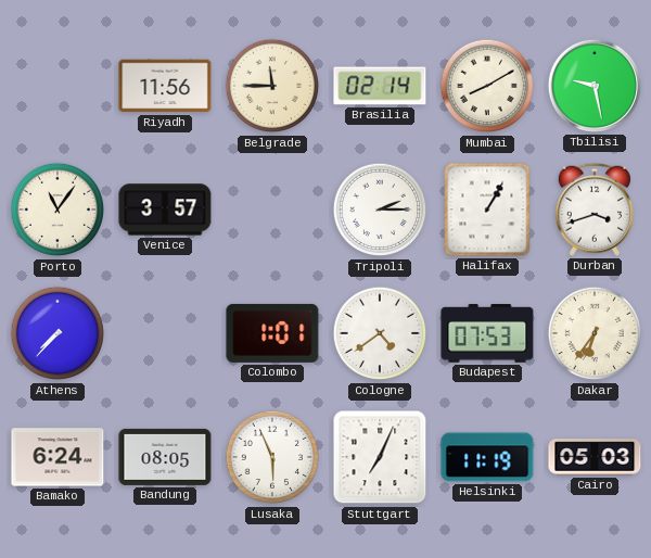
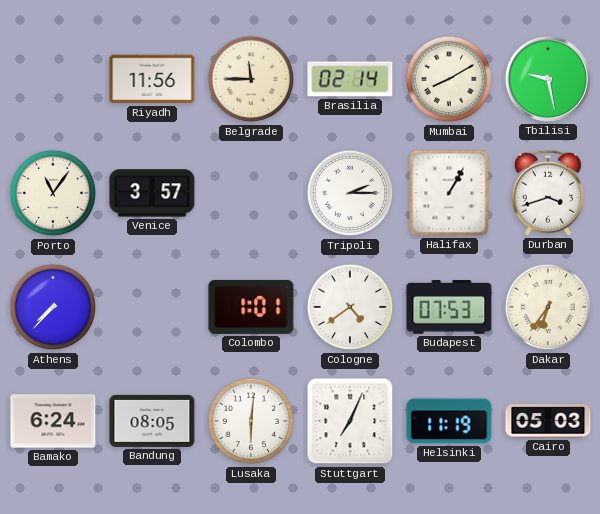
Lusaka: 5:56 -> 6:01
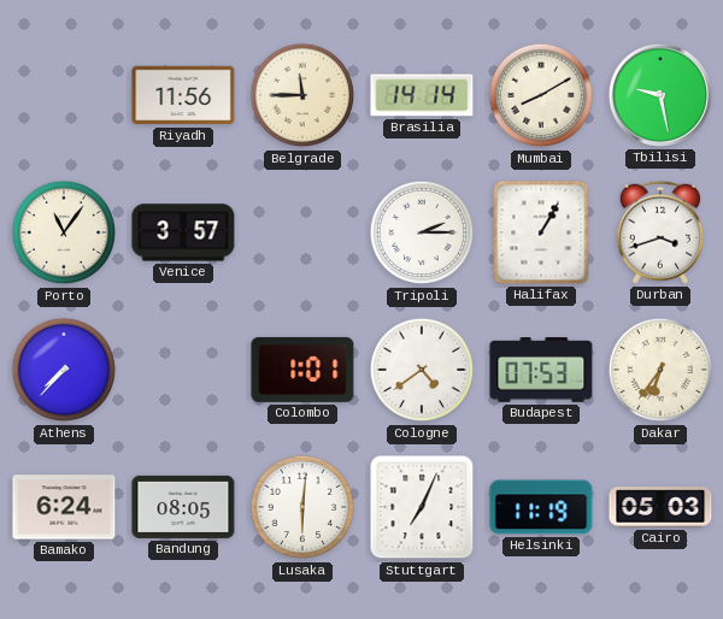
Brasilia: 02:14 -> 14:14
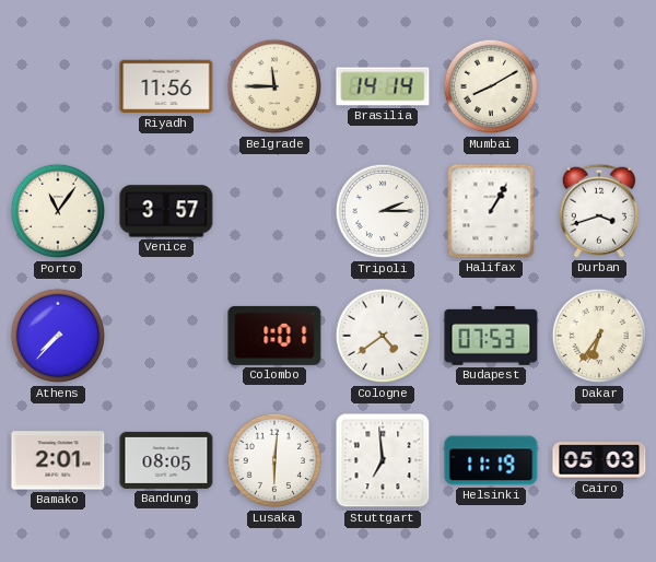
Tbilisi: 9:28 -> none
Bamako: 6:24 -> 2:01
Stuttgart: 7:04 -> 6:59
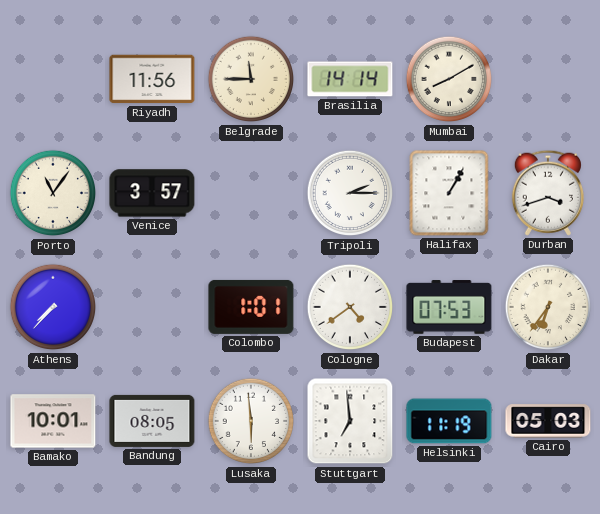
Bamako: 2:01 -> 10:01
Lusaka: 6:01 -> 5:59
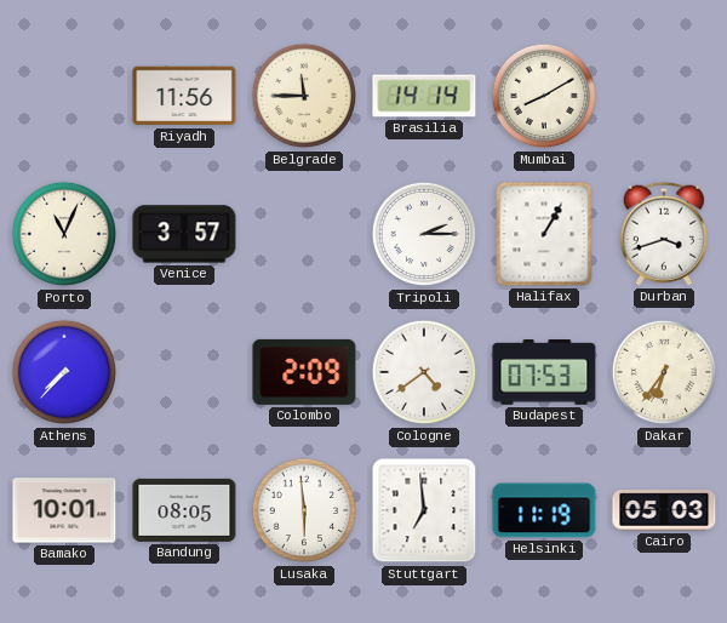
Porto: 11:06 -> 11:04
Colombo: 1:01 -> 2:09
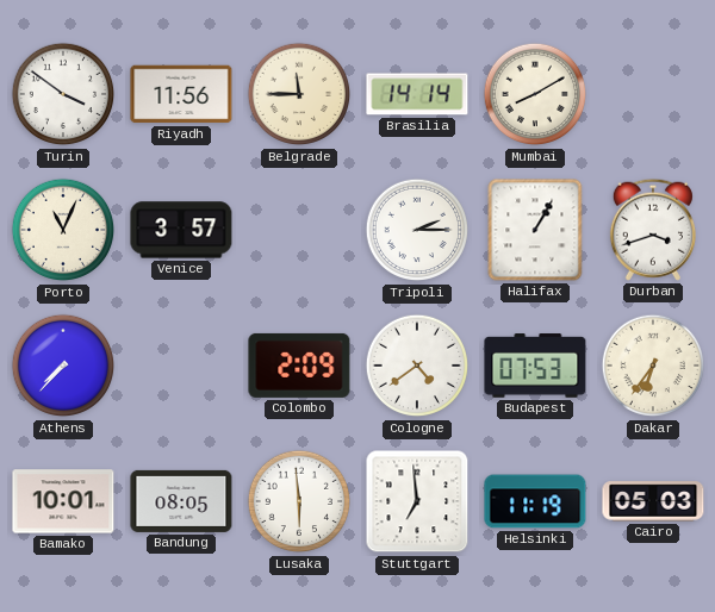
Turin: none -> 3:51
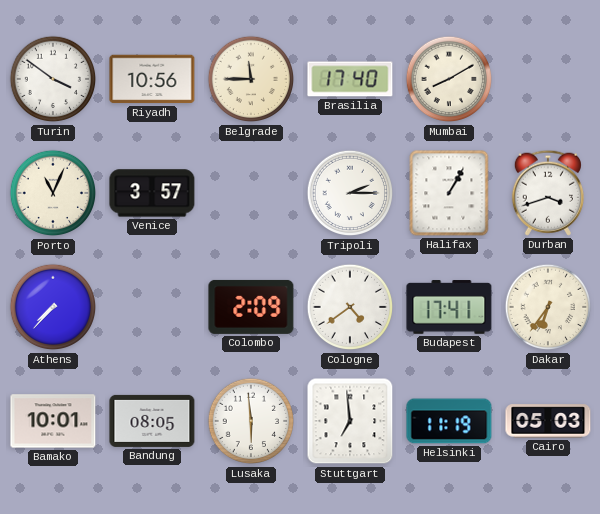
Riyadh: 11:56 -> 10:56
Brasilia: 14:14 -> 17:40
Budapest: 07:53 -> 17:41
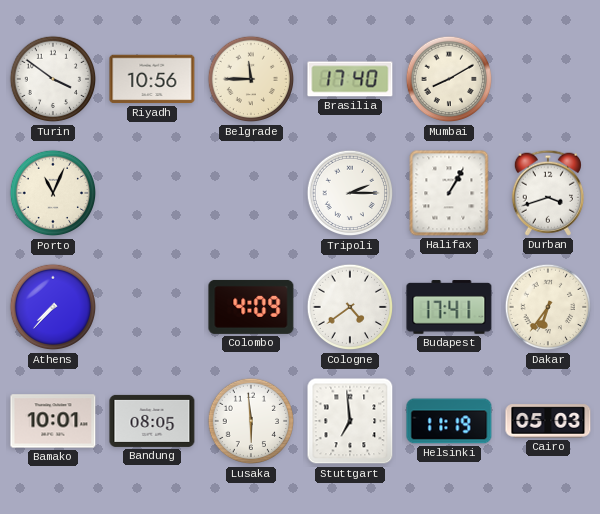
Venice: 3:57 -> none
Colombo: 2:09 -> 4:09
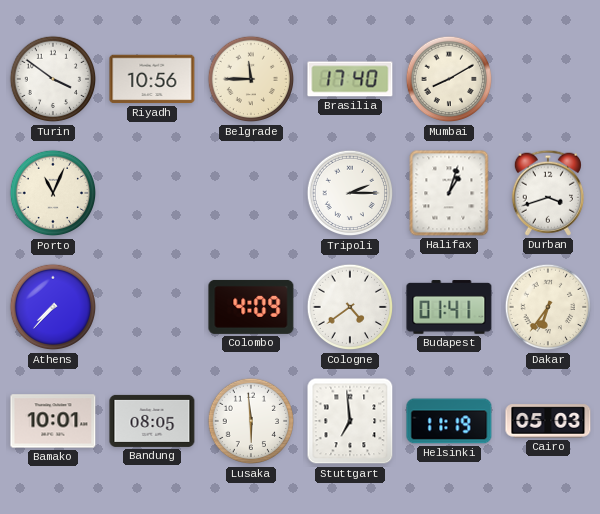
Halifax: 1:05 -> 1:03
Budapest: 17:41 -> 01:41
